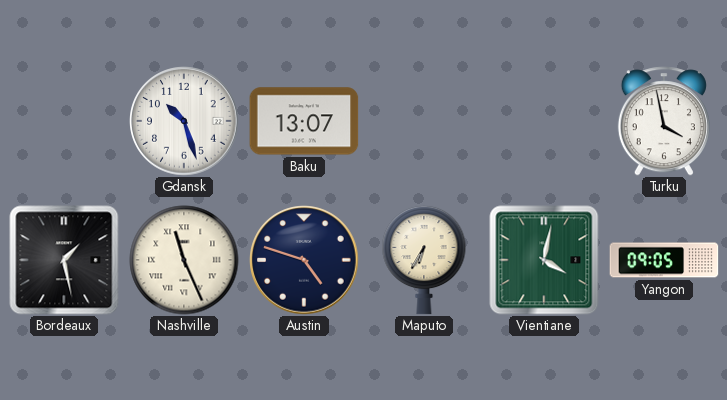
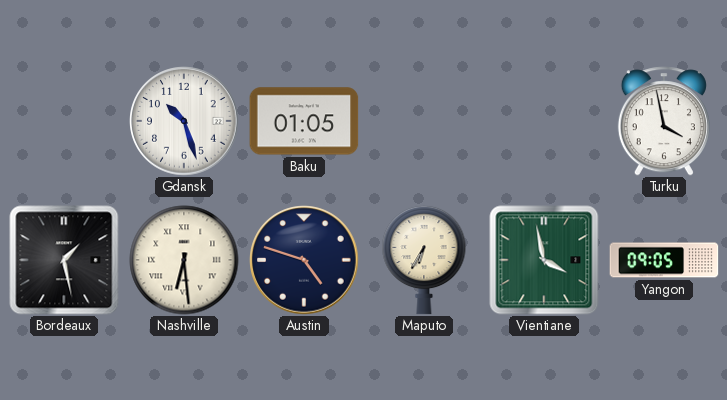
Baku: 13:07 -> 01:05
Nashville: 11:26 -> 6:29
Vientiane: 4:02 -> 3:58
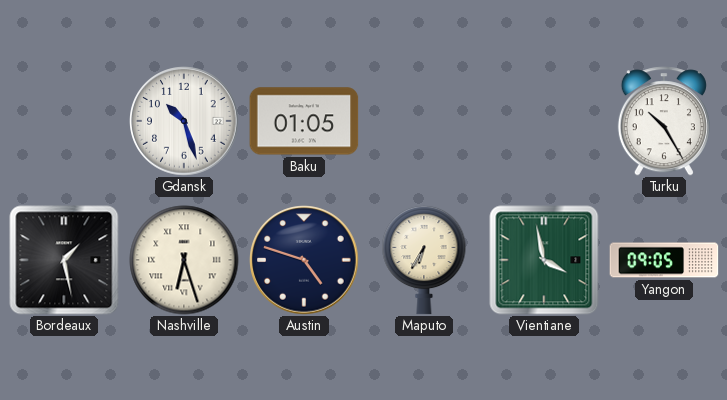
Turku: 3:58 -> 10:25
Nashville: 6:29 -> 6:27
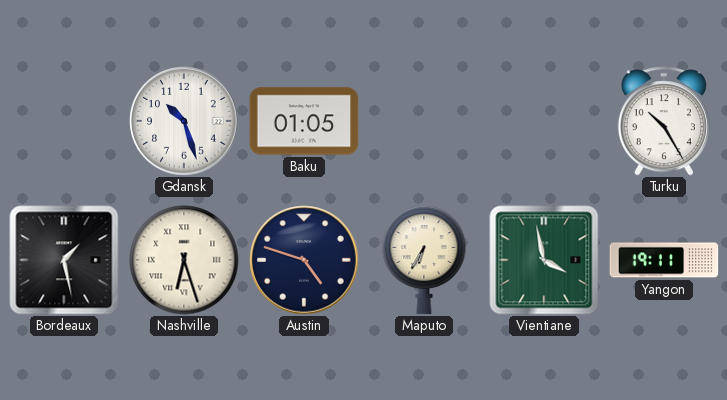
Yangon: 09:05 -> 19:11
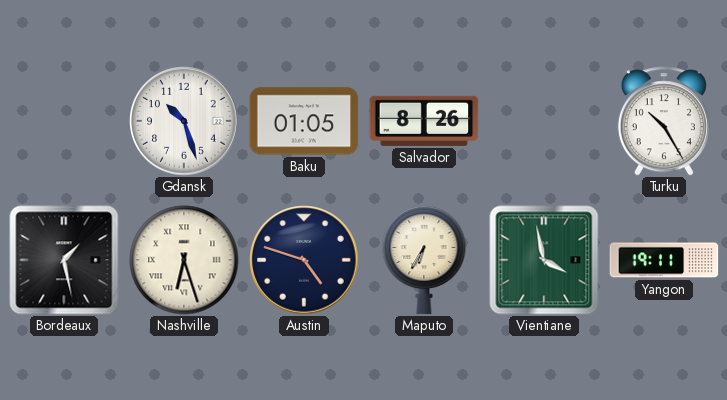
Salvador: none -> 8:26
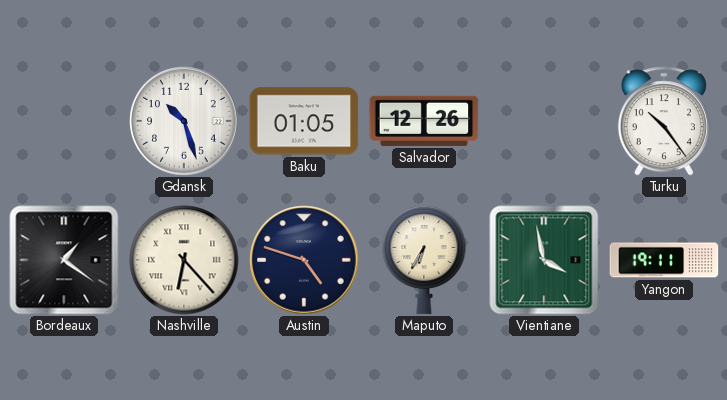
Salvador: 8:26 -> 12:26
Turku: 10:25 -> 10:24
Bordeaux: 1:28 -> 1:21
Nashville: 6:27 -> 6:23
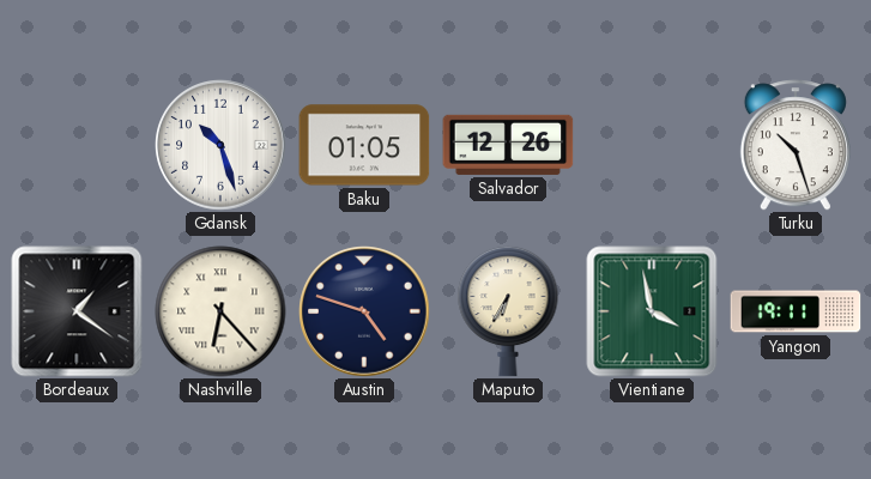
Turku: 10:24 -> 10:27
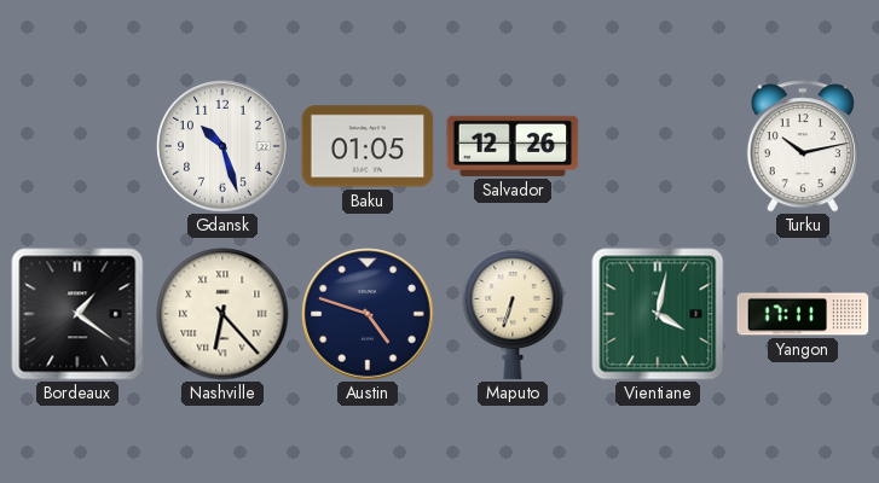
Turku: 10:27 -> 10:13
Maputo: 6:35 -> 6:33
Vientiane: 3:58 -> 4:02
Yangon: 19:11 -> 17:11
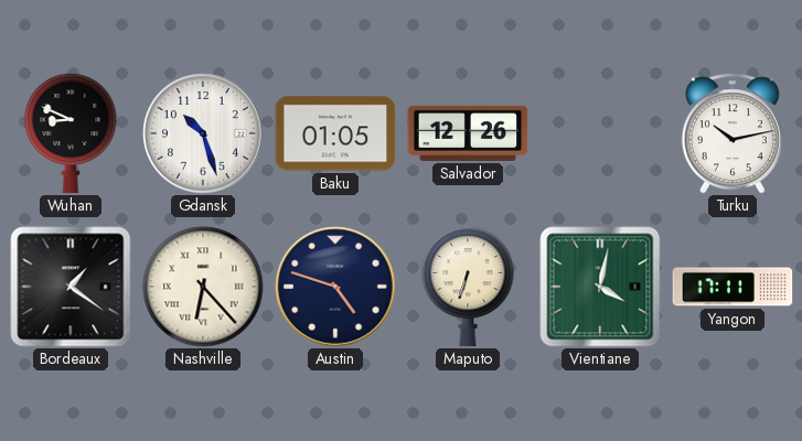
Wuhan: none -> 8:49
